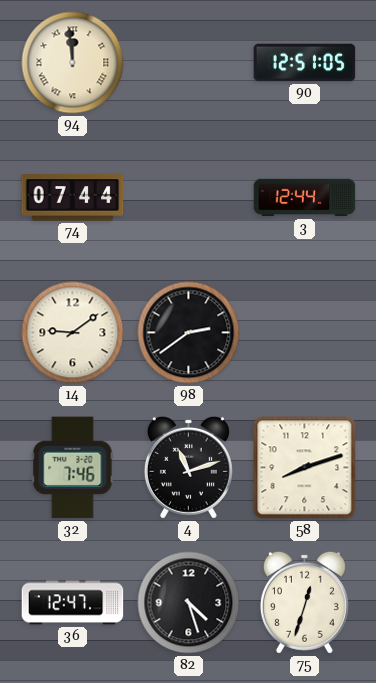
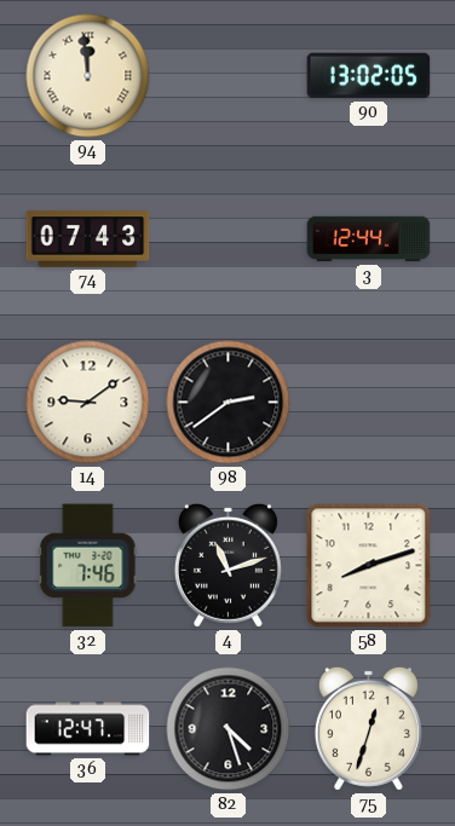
90: 12:51 -> 13:02
74: 07:44 -> 07:43
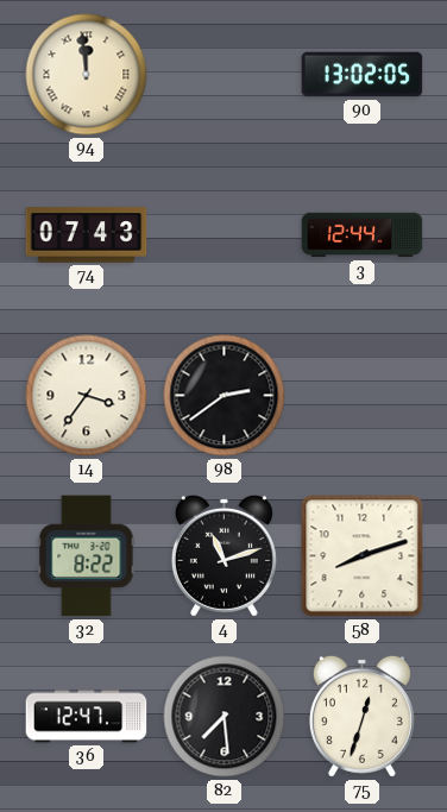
14: 9:09 -> 3:36
32: 7:46 -> 8:22
82: 4:27 -> 7:29
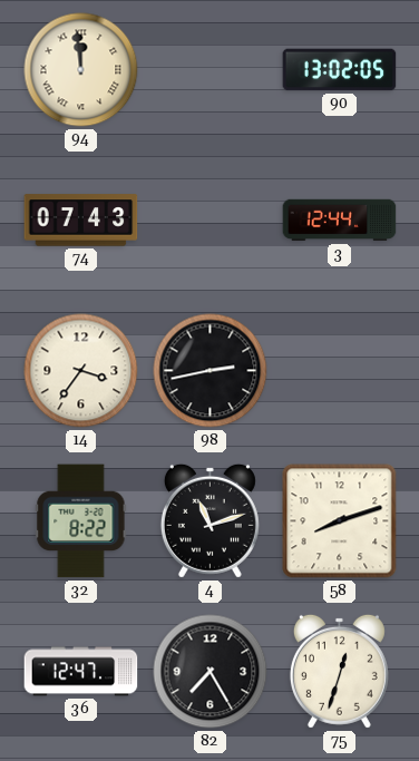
98: 2:39 -> 2:43
82: 7:29 -> 7:25
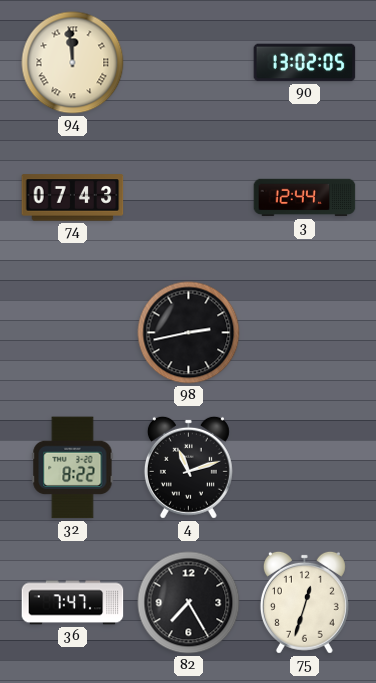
14: 3:36 -> none
58: 8:12 -> none
36: 12:47 -> 7:47
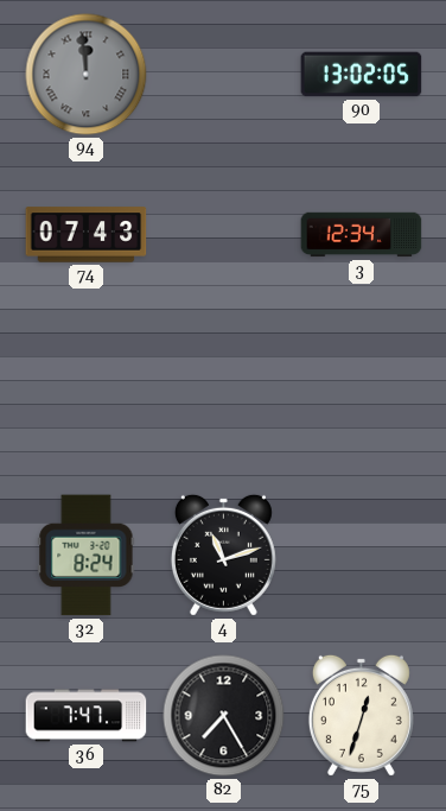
94 dial: cream -> grey
3: 12:44 -> 12:34
98: 2:43 -> none
32: 8:22 -> 8:24
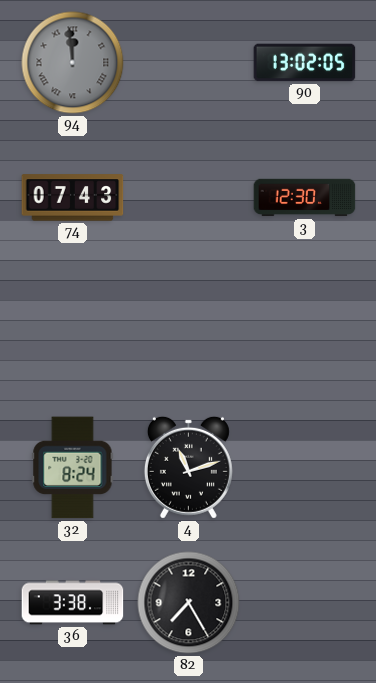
3: 12:34 -> 12:30
36: 7:47 -> 3:38
75: 12:33 -> none
